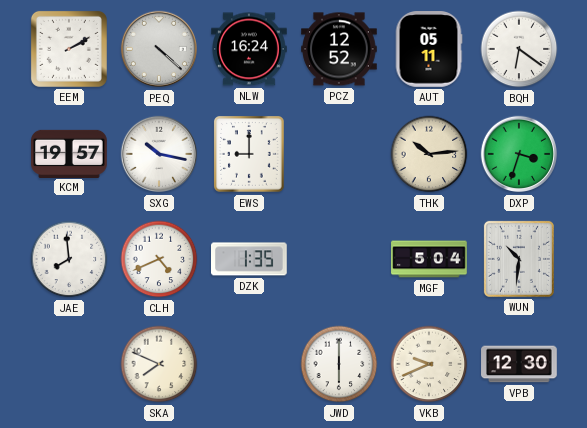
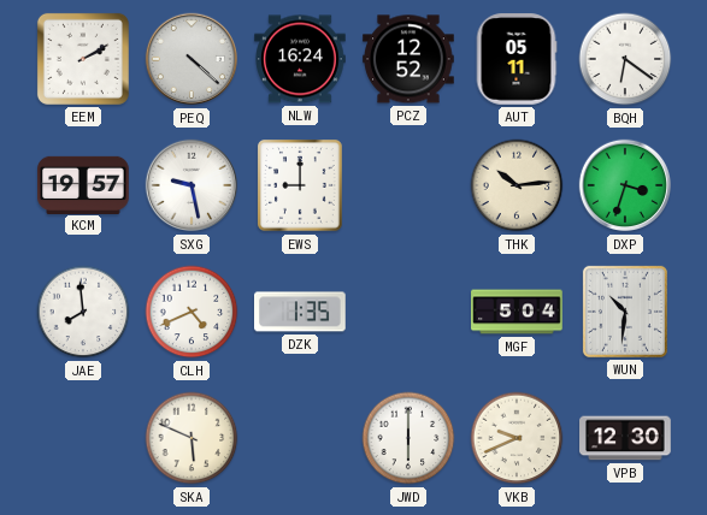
SXG: 10:17 -> 9:28
SKA: 7:49 -> 5:49
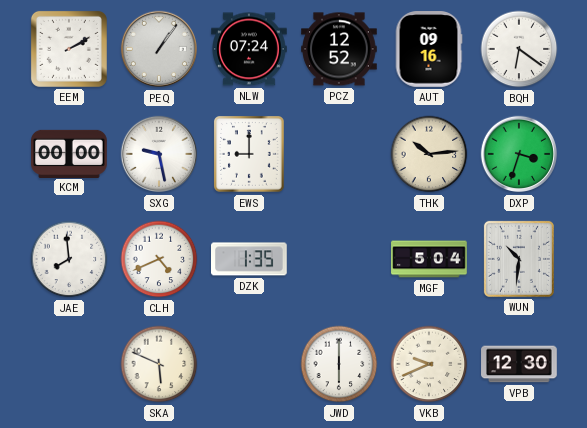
PEQ: 4:22 -> 1:06
NLW: 16:24 -> 07:24
AUT: 05:11 -> 09:16
KCM: 19:57 -> 00:00
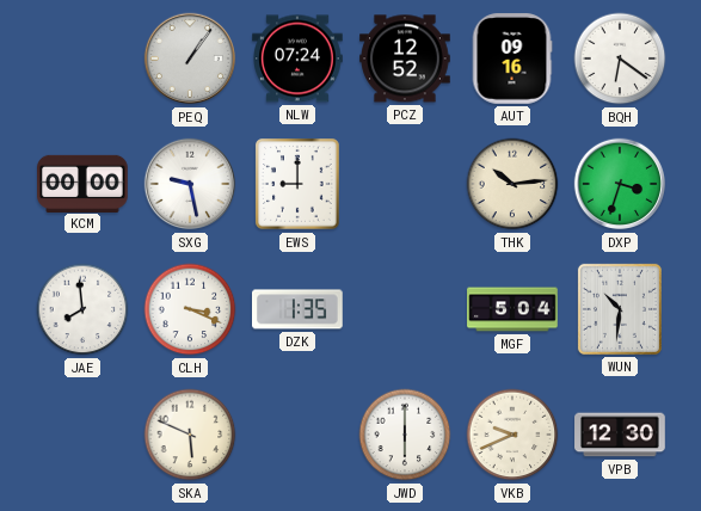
EEM: 2:10 -> none
CLH: 4:41 -> 3:19
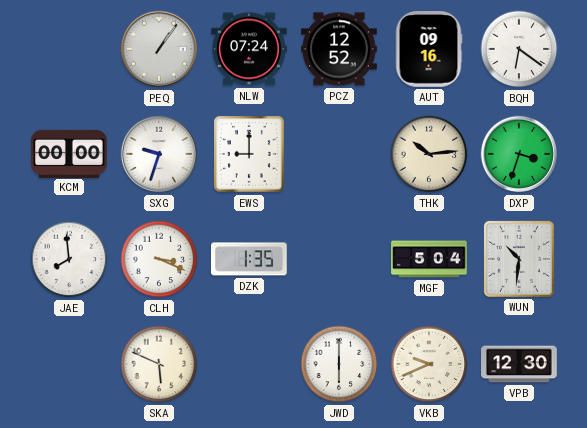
SXG: 9:28 -> 9:33
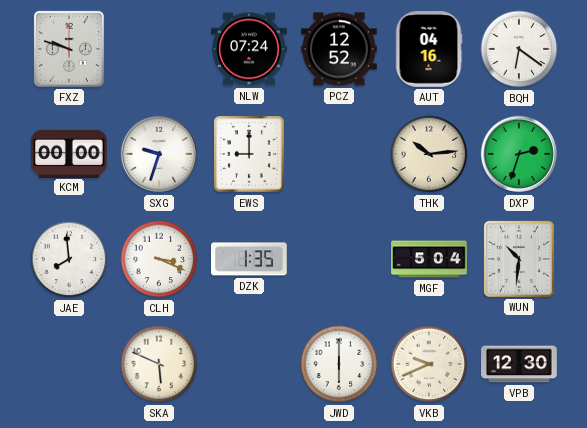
FXZ: none -> 9:48
PEQ: 1:06 -> none
AUT: 09:16 -> 04:16
DXP: 3:33 -> 2:33
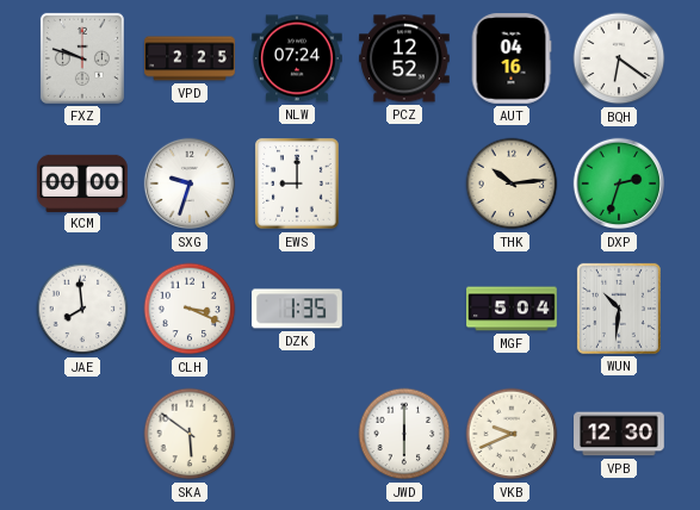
VPD: none -> 2:25
SKA: 5:49 -> 5:51
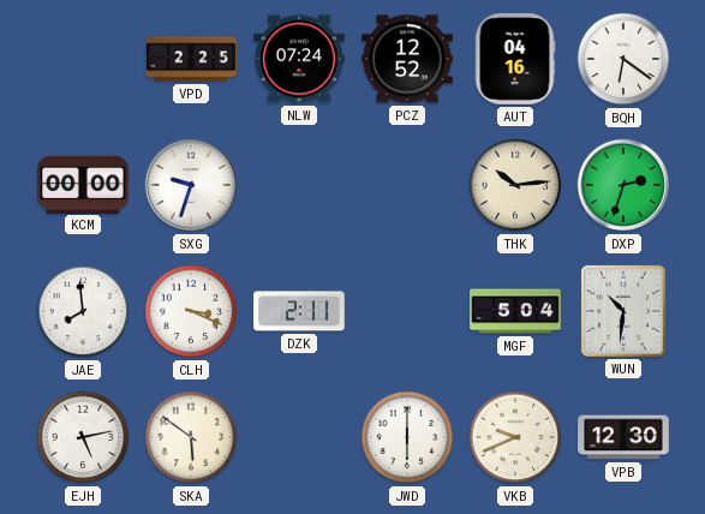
FXZ: 9:48 -> none
EWS: 9:00 -> none
DZK: 1:35 -> 2:11
EJH: none -> 5:13
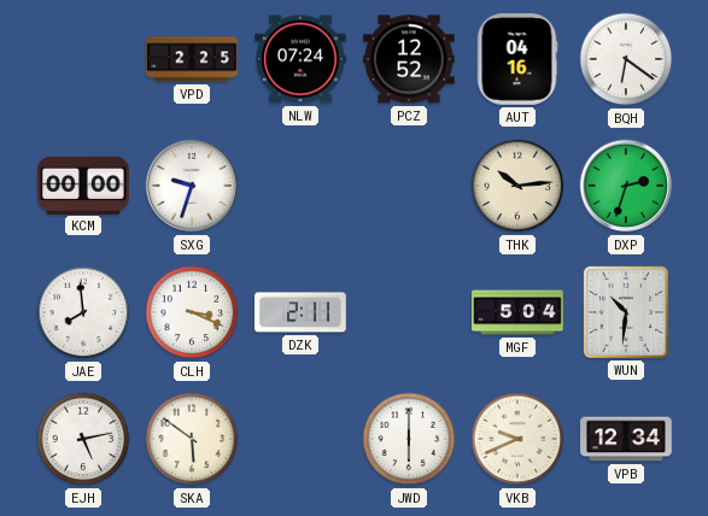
VPB: 12:30 -> 12:34
